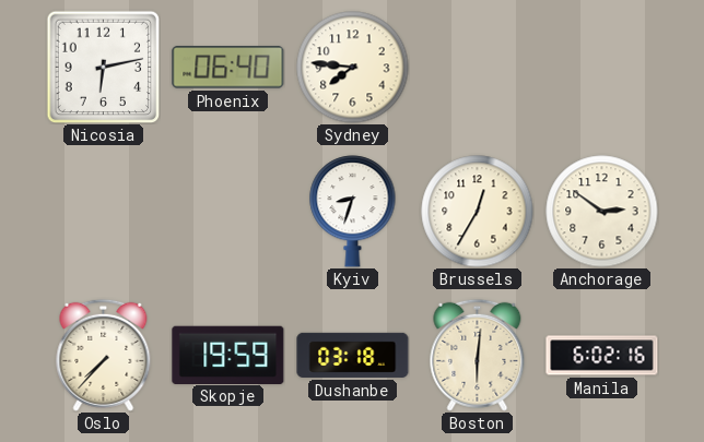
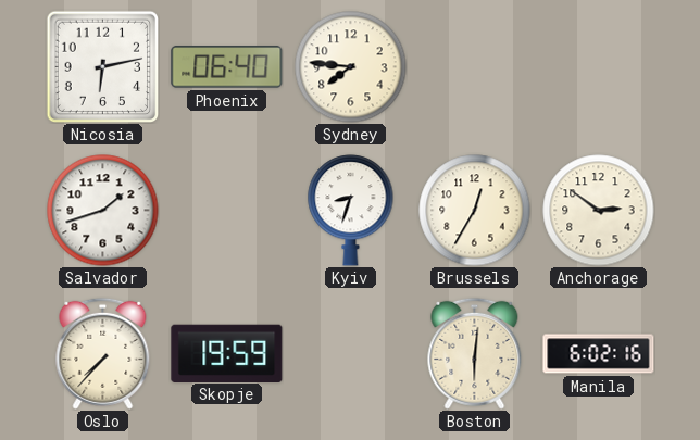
Salvador: none -> 1:42
Dushanbe: 03:18 -> none
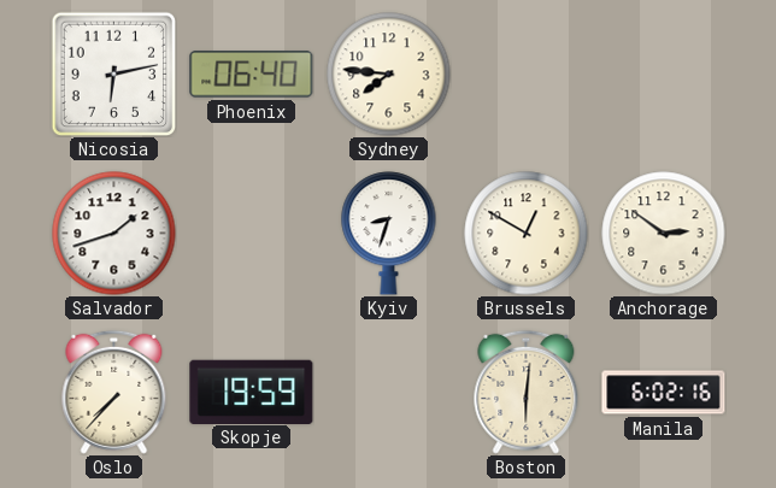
Brussels: 12:35 -> 12:50
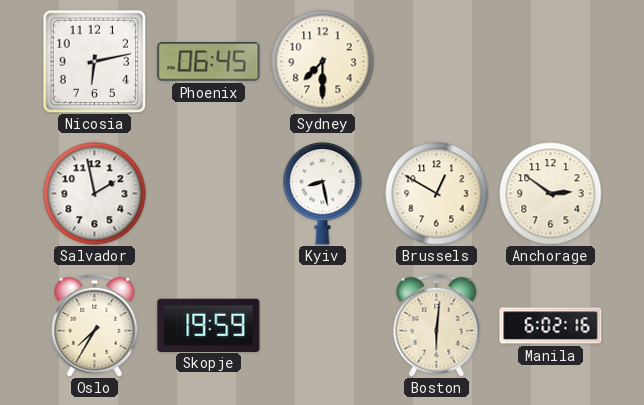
Phoenix: 06:40 -> 06:45
Sydney: 7:46 -> 7:30
Salvador: 1:42 -> 1:58
Kyiv: 8:33 -> 8:28
Oslo: 7:37 -> 7:35
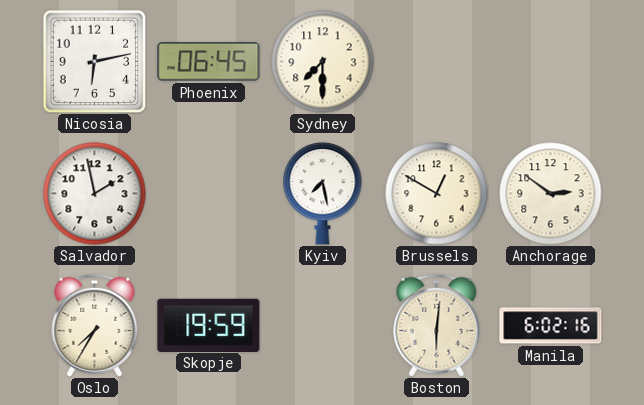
Kyiv: 8:28 -> 7:28
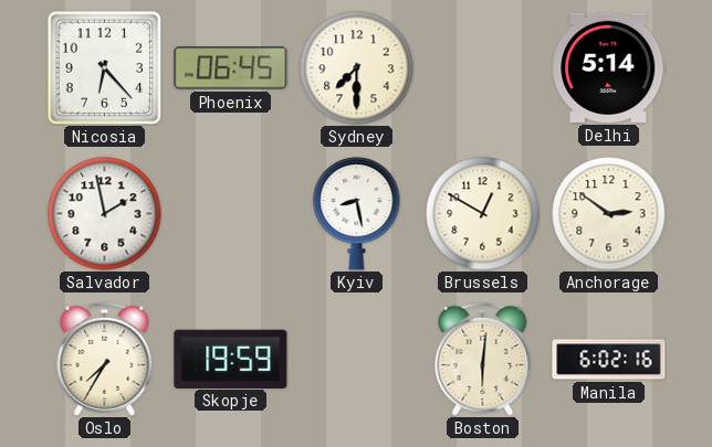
Nicosia: 6:13 -> 6:23
Delhi: none -> 5:14
Kyiv: 7:28 -> 8:28
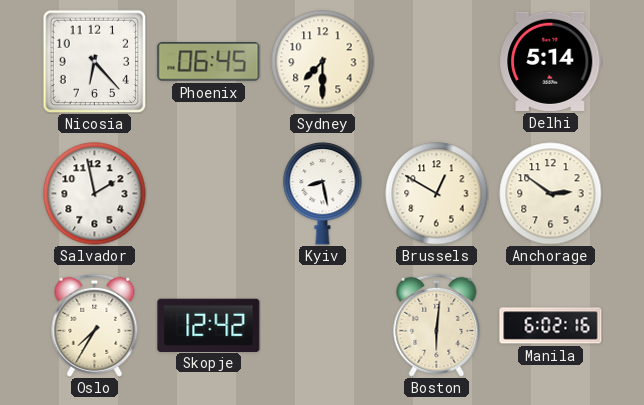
Skopje: 19:59 -> 12:42
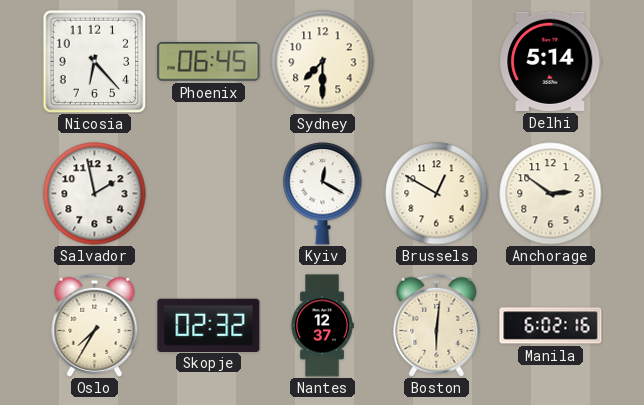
Kyiv: 8:28 -> 12:20
Skopje: 12:42 -> 02:32
Nantes: none -> 12:37
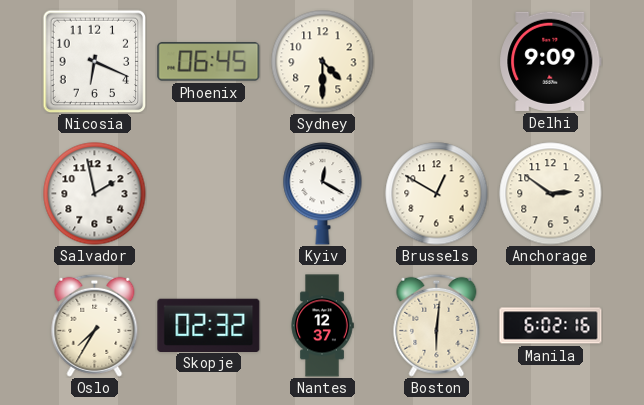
Nicosia: 6:23 -> 6:19
Sydney: 7:30 -> 4:30
Delhi: 5:14 -> 9:09
